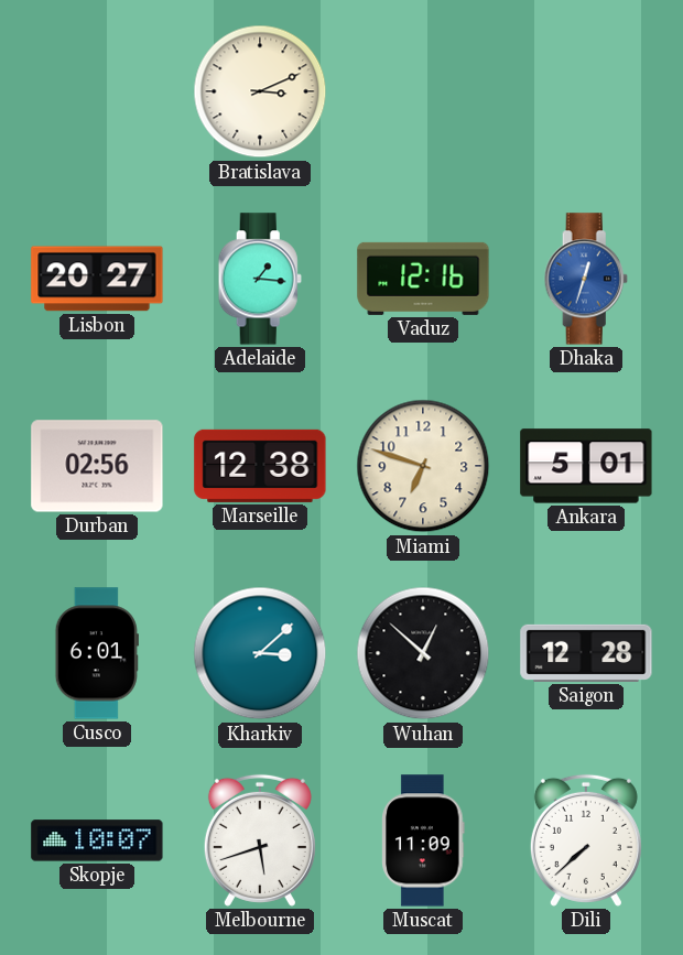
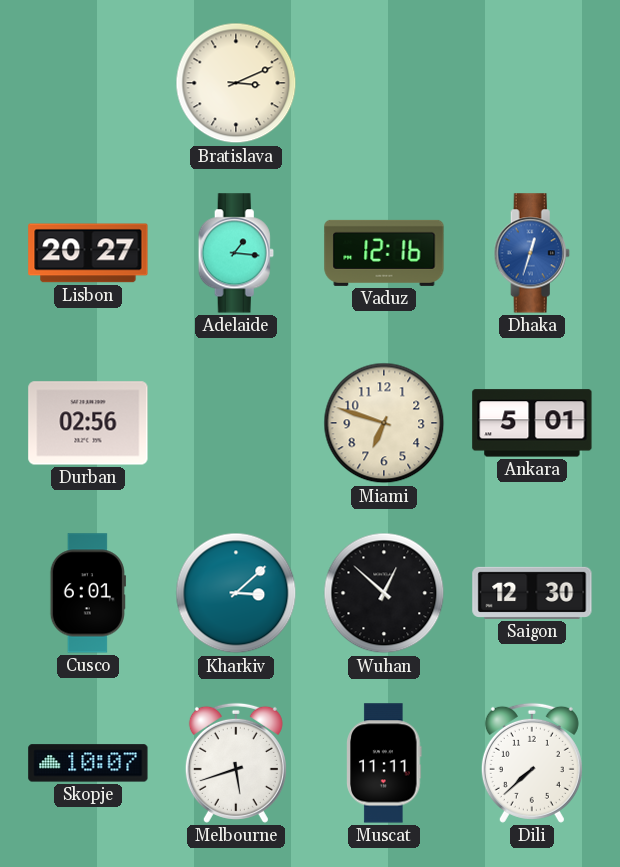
Marseille: 12:38 -> none
Saigon: 12:28 -> 12:30
Muscat: 11:09 -> 11:11
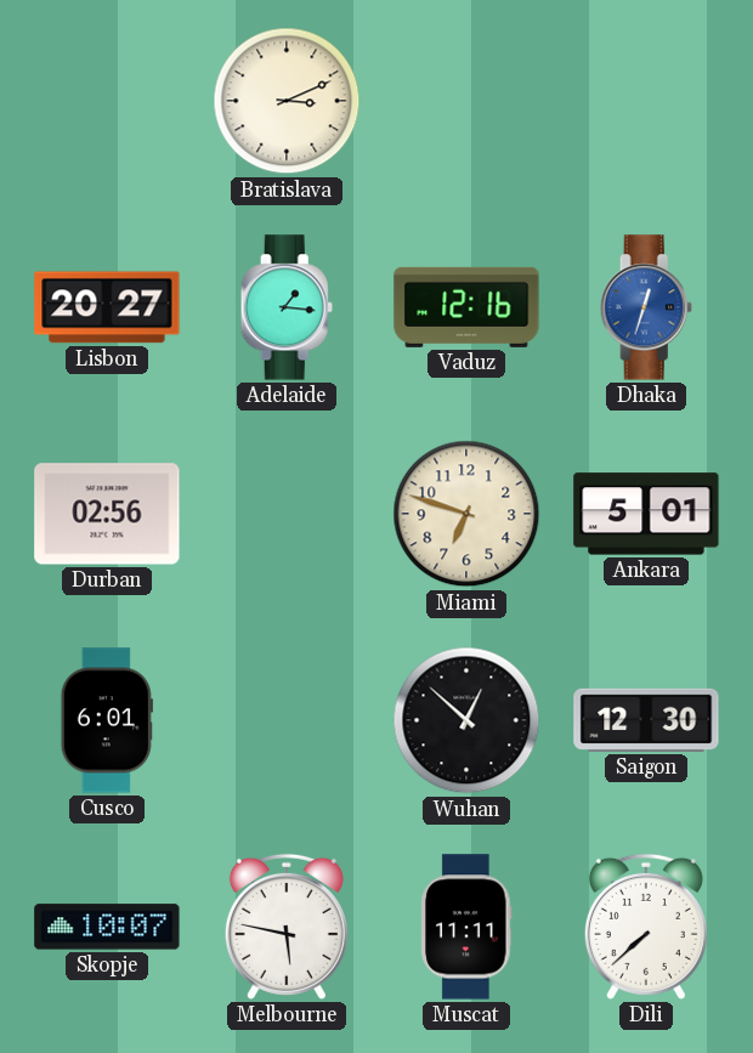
Kharkiv: 3:08 -> none
Melbourne: 5:42 -> 5:47
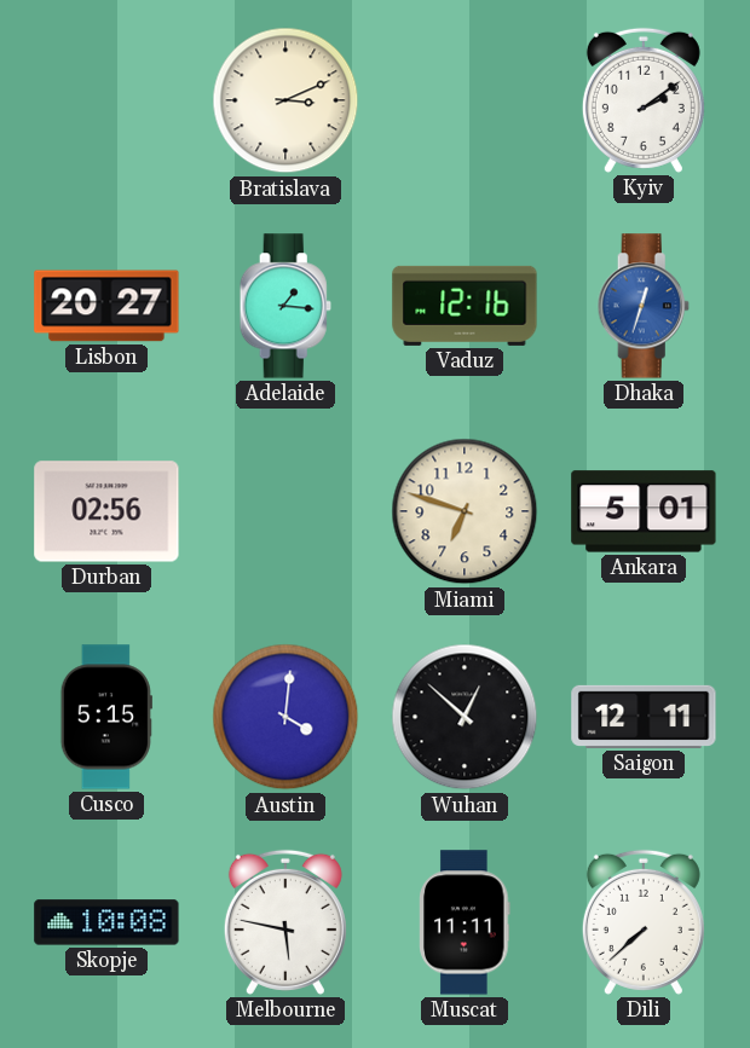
Kyiv: none -> 2:09
Cusco: 6:01 -> 5:15
Austin: none -> 4:01
Saigon: 12:30 -> 12:11
Skopje: 10:07 -> 10:08
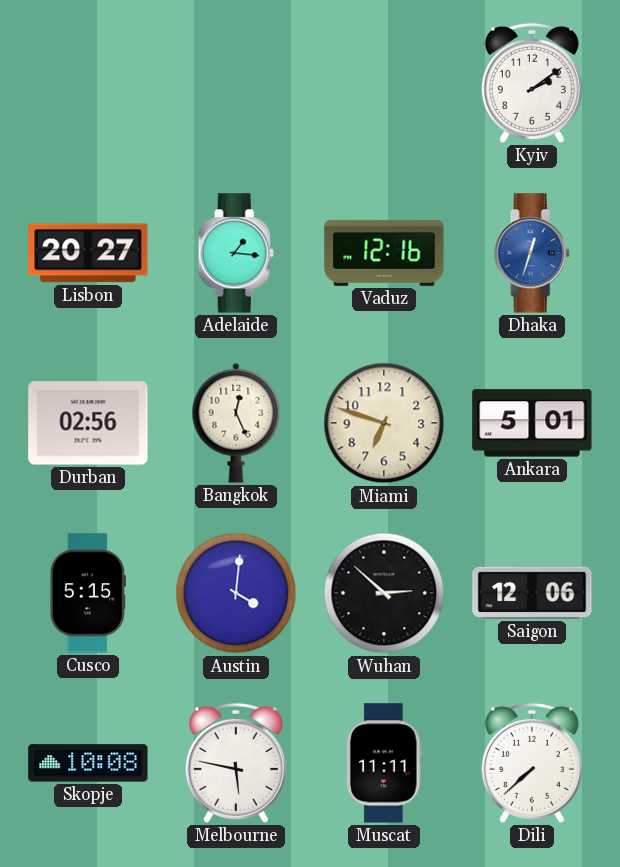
Bratislava: 3:11 -> none
Bangkok: none -> 12:26
Wuhan: 12:52 -> 2:52
Saigon: 12:11 -> 12:06
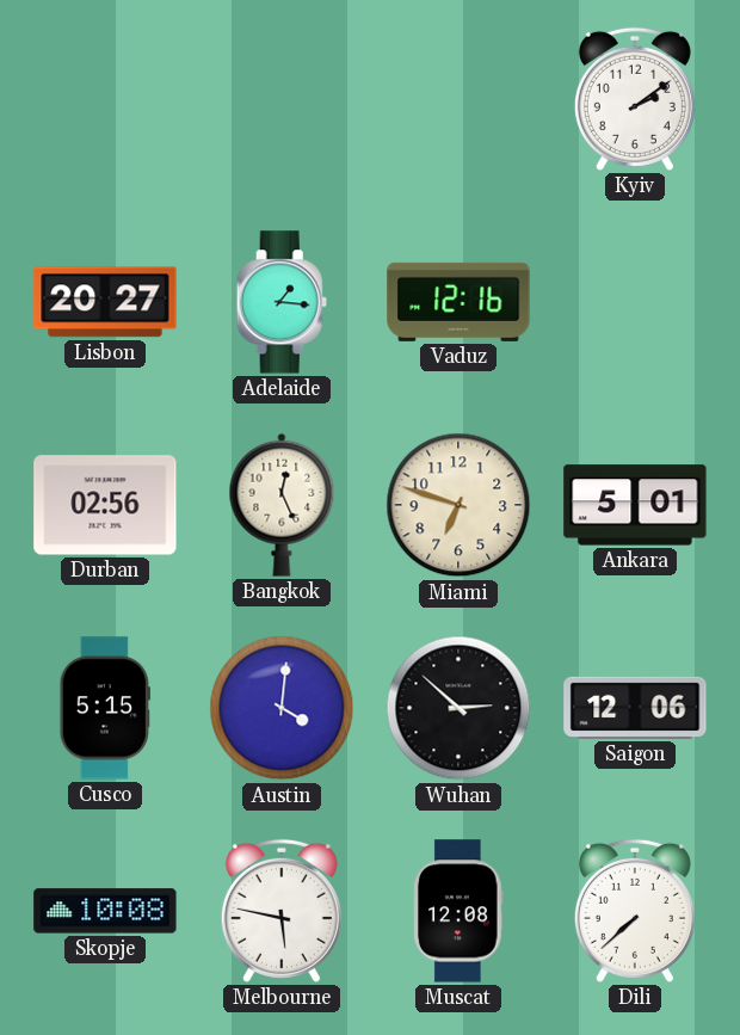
Dhaka: 12:33 -> none
Muscat: 11:11 -> 12:08
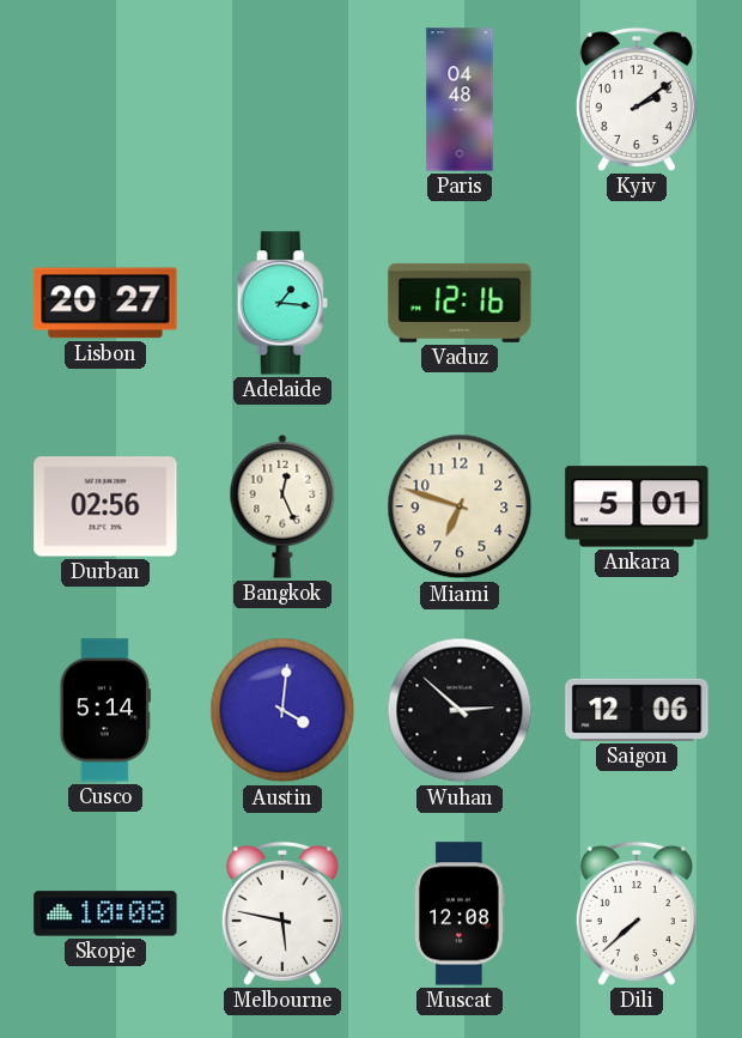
Paris: none -> 04:48
Cusco: 5:15 -> 5:14
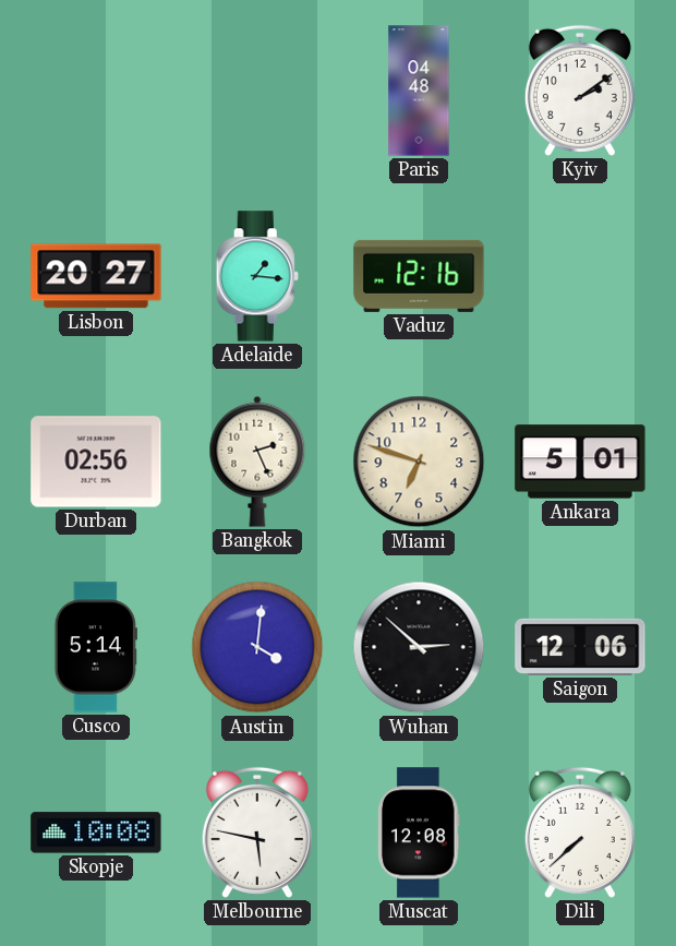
Bangkok: 12:26 -> 2:26
